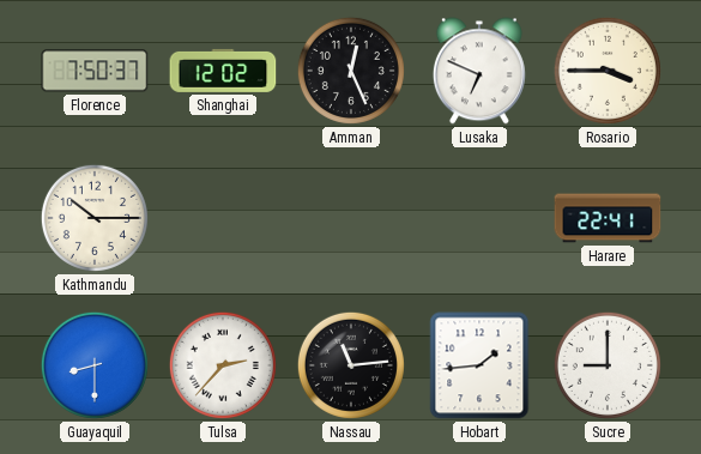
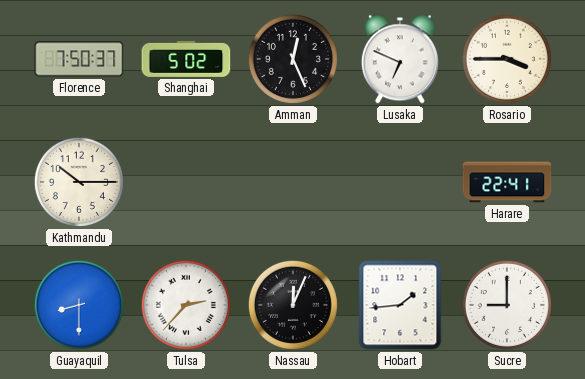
Shanghai: 12:02 -> 5:02
Nassau: 11:14 -> 12:04
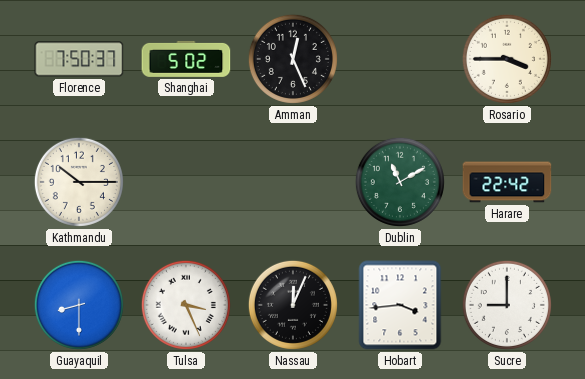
Lusaka: 6:49 -> none
Dublin: none -> 11:10
Harare: 22:41 -> 22:42
Tulsa: 2:37 -> 3:26
Hobart: 1:44 -> 3:44
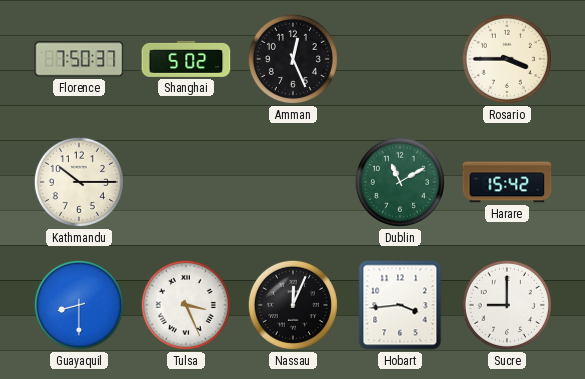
Harare: 22:42 -> 15:42
